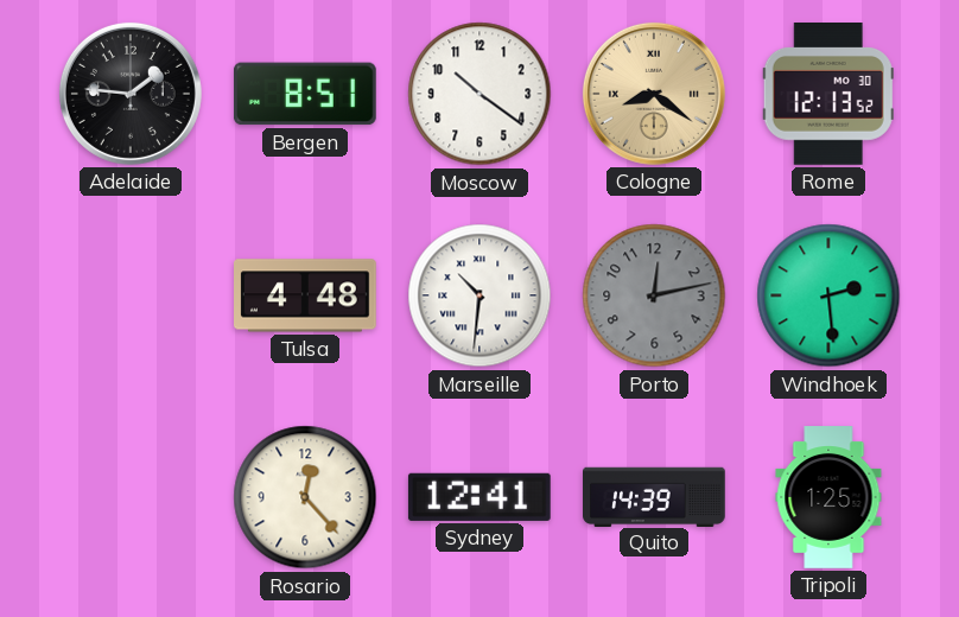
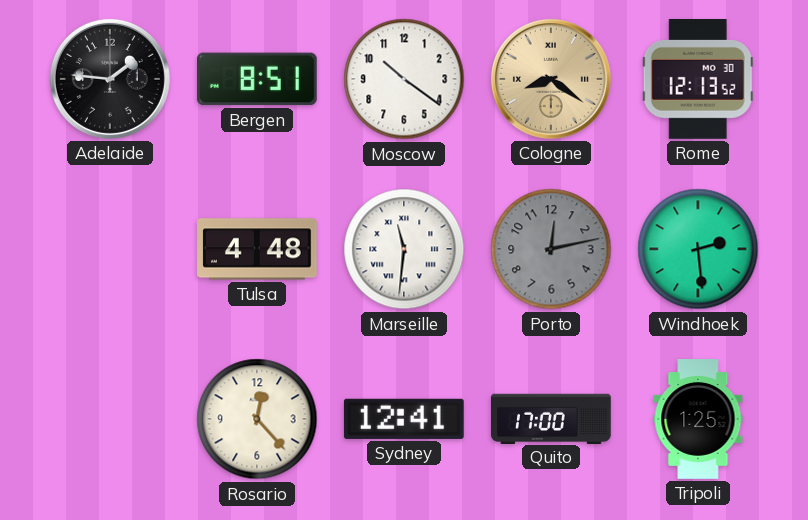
Marseille: 10:31 -> 11:31
Quito: 14:39 -> 17:00
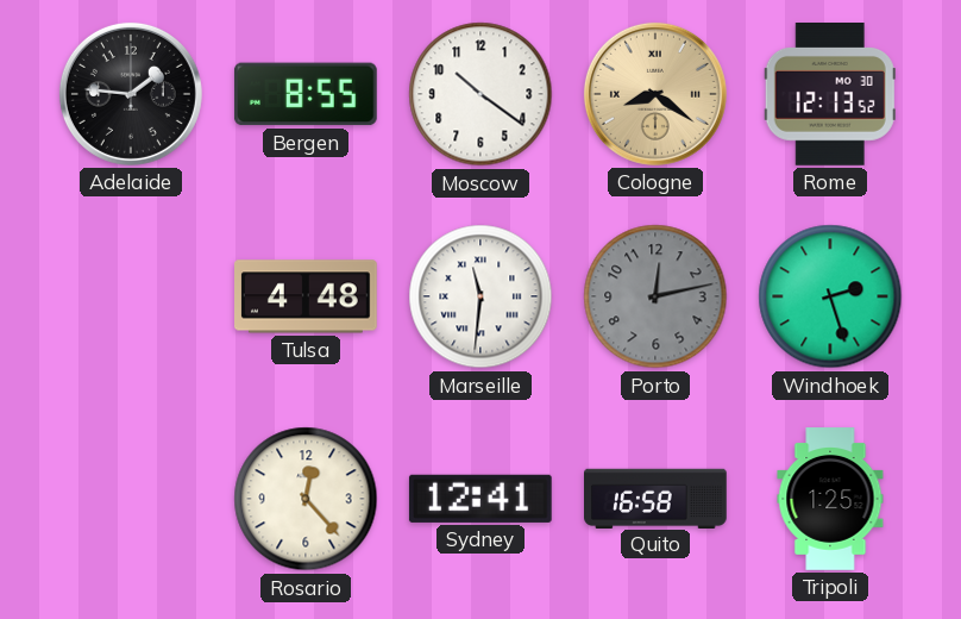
Bergen: 8:51 -> 8:55
Windhoek: 2:29 -> 2:27
Quito: 17:00 -> 16:58
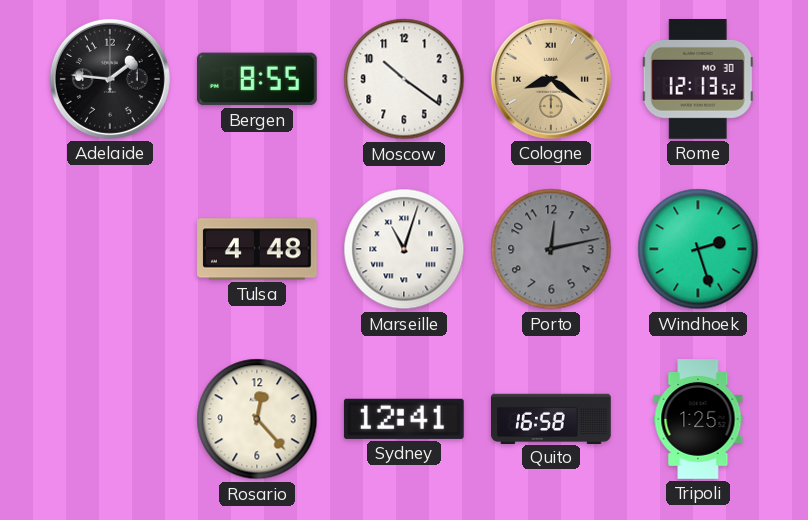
Marseille: 11:31 -> 11:03
